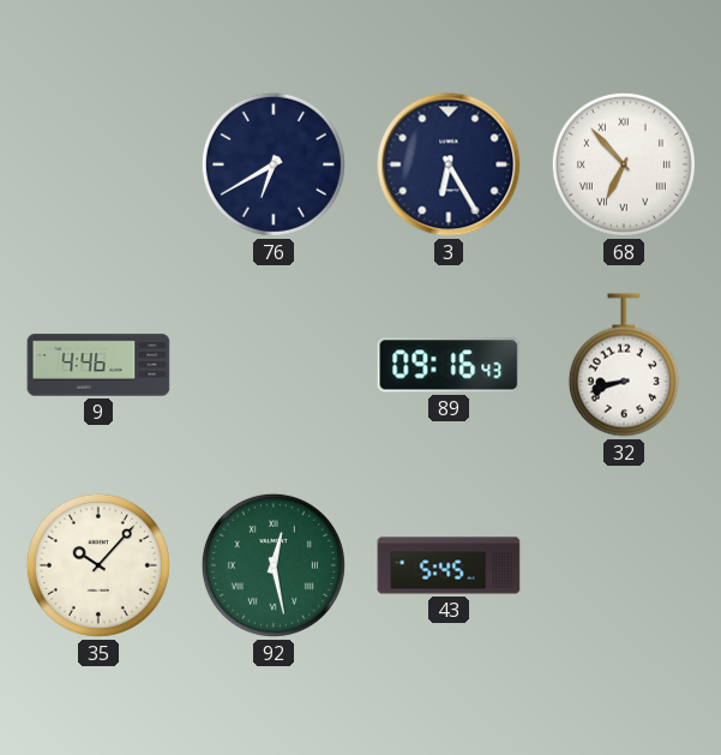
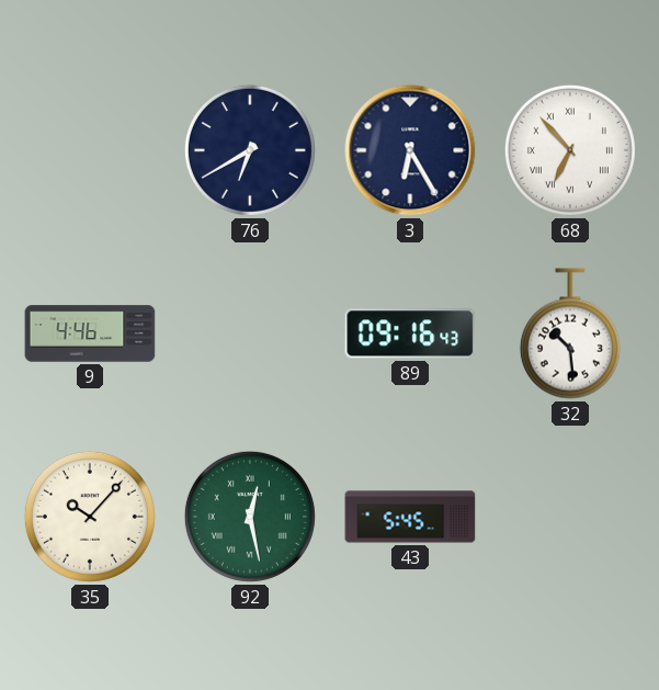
32: 8:42 -> 10:29
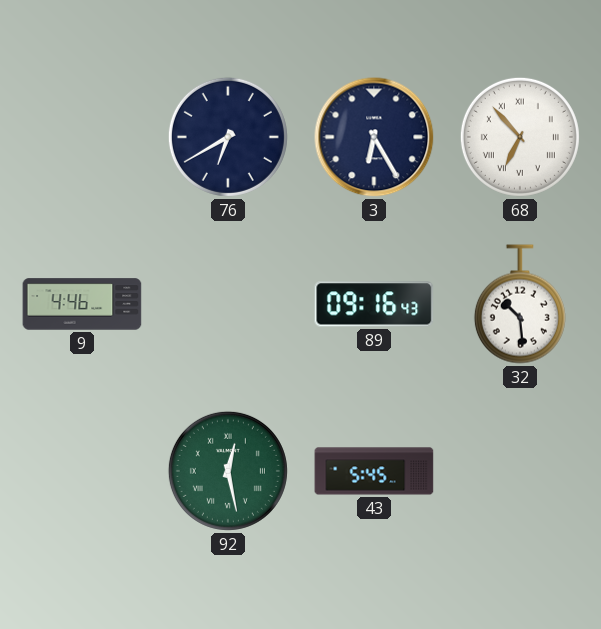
35: 10:07 -> none
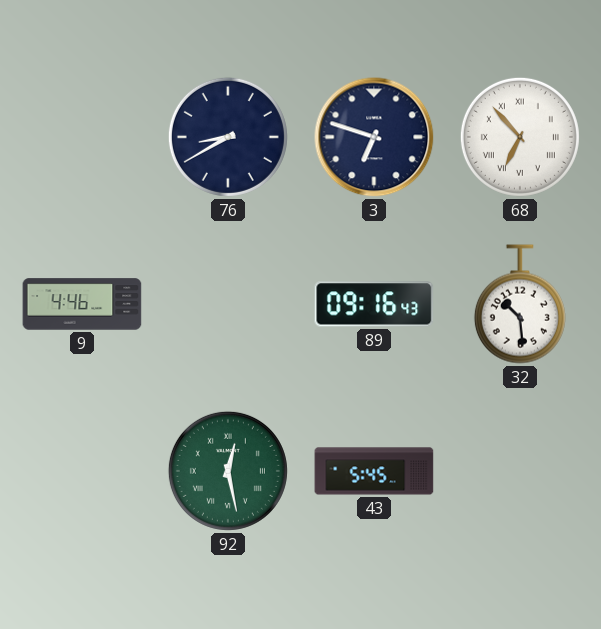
76: 6:40 -> 8:40
3: 6:25 -> 6:48
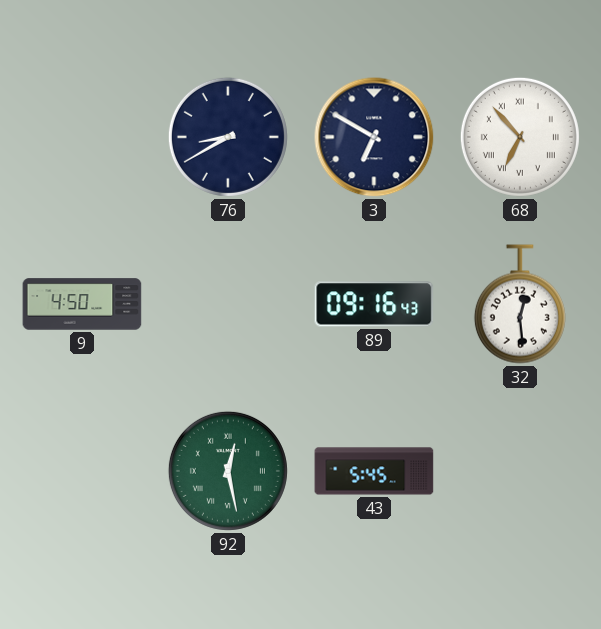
3: 6:48 -> 6:50
9: 4:46 -> 4:50
32: 10:29 -> 12:29
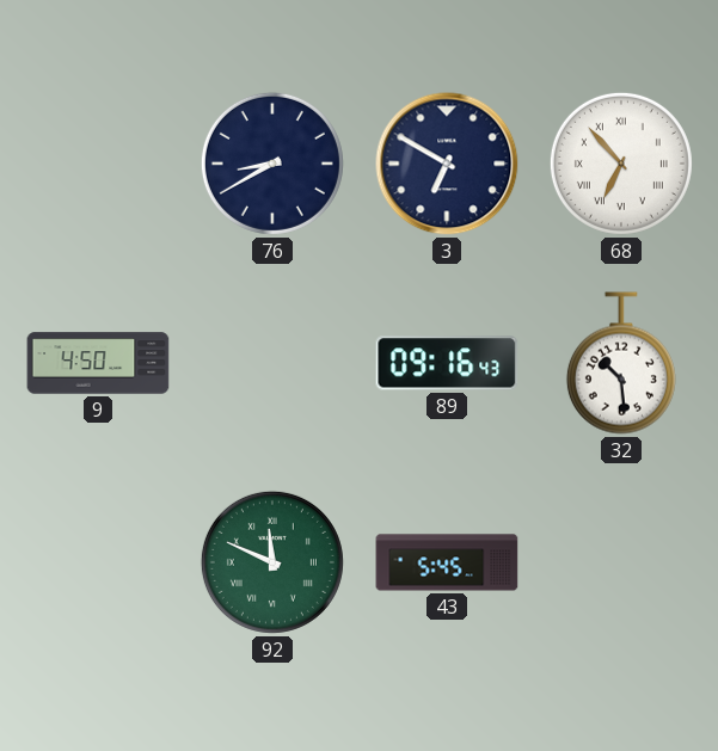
32: 12:29 -> 10:29
92: 12:28 -> 11:49
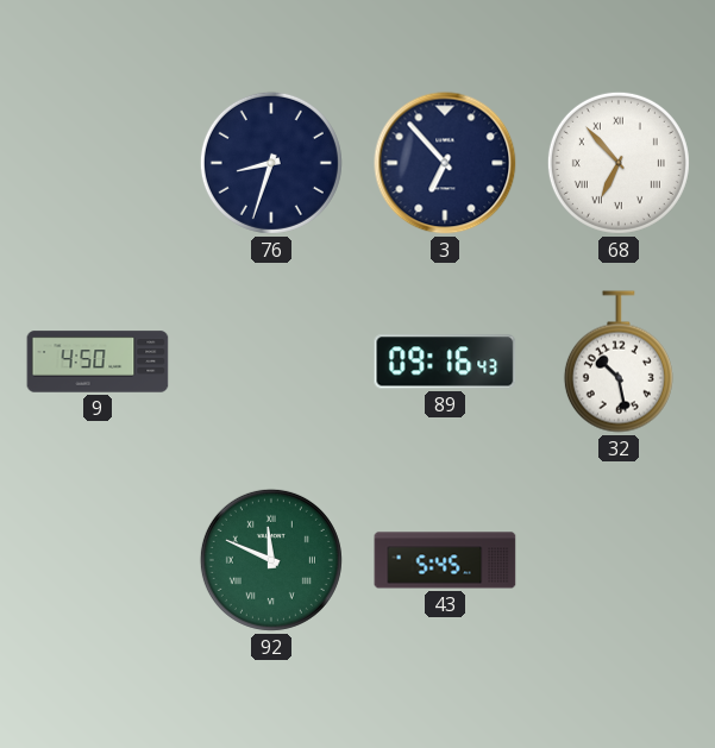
76: 8:40 -> 8:33
3: 6:50 -> 6:53
32: 10:29 -> 10:28
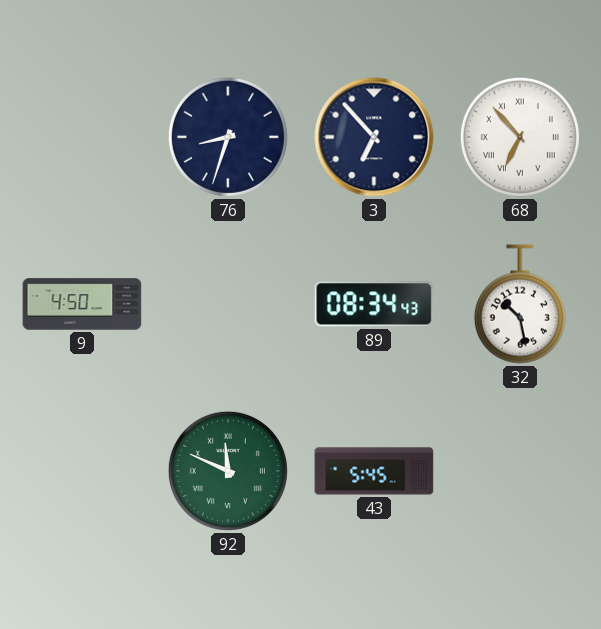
89: 09:16 -> 08:34
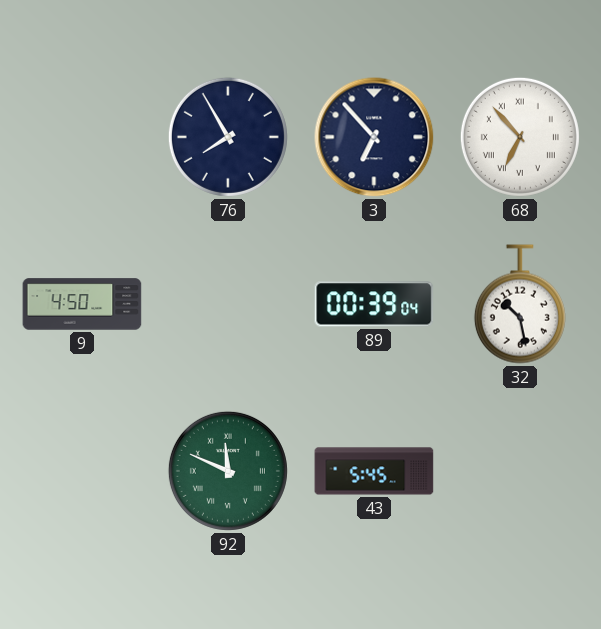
76: 8:33 -> 7:55
89: 08:34 -> 00:39
